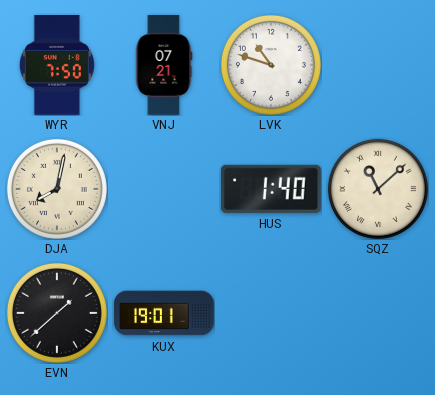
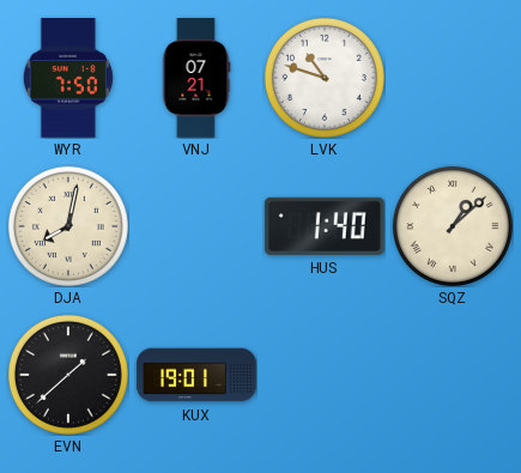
SQZ: 11:08 -> 1:08
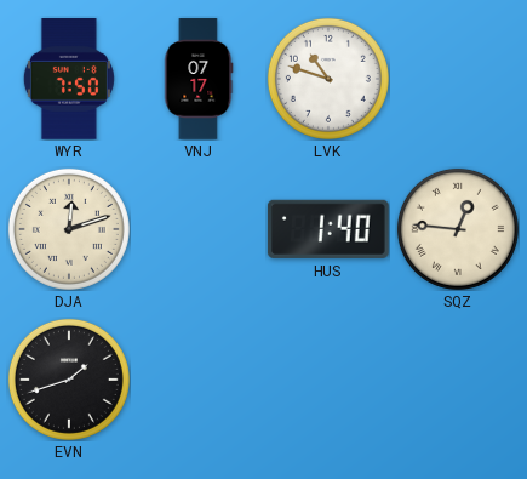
VNJ: 07:21 -> 07:17
DJA: 8:02 -> 12:12
SQZ: 1:08 -> 12:46
EVN: 1:38 -> 1:42
KUX: 19:01 -> none
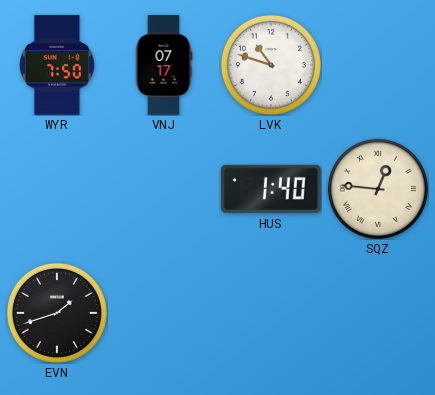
DJA: 12:12 -> none
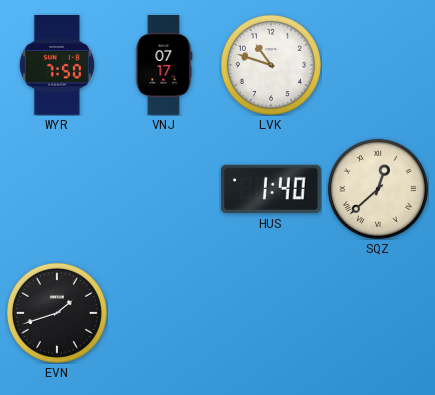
SQZ: 12:46 -> 12:38
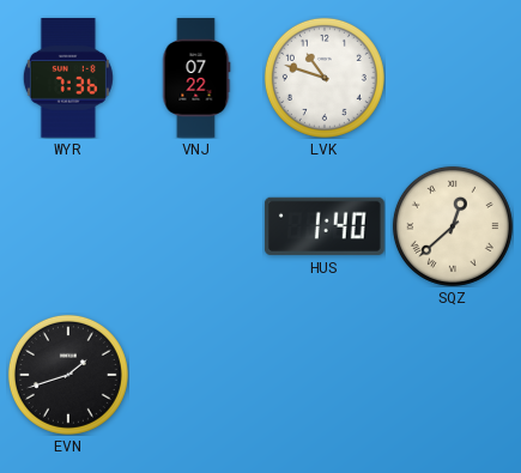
WYR: 7:50 -> 7:36
VNJ: 07:17 -> 07:22
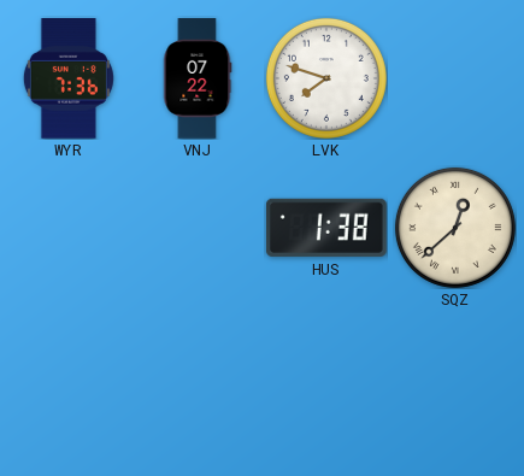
LVK: 10:48 -> 7:48
HUS: 1:40 -> 1:38
EVN: 1:42 -> none
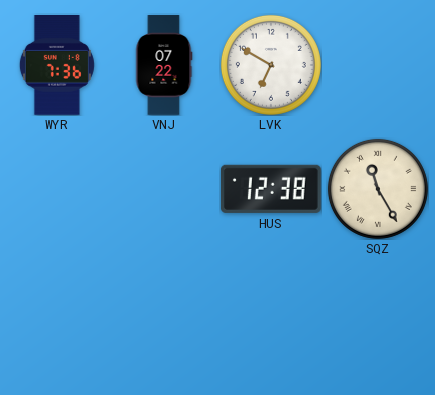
LVK: 7:48 -> 6:50
HUS: 1:38 -> 12:38
SQZ: 12:38 -> 11:25
